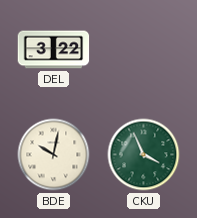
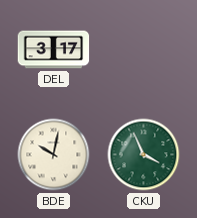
DEL: 3:22 -> 3:17
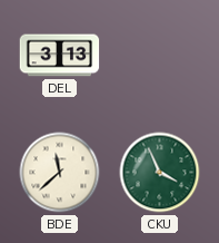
DEL: 3:17 -> 3:13
BDE: 10:02 -> 11:38
